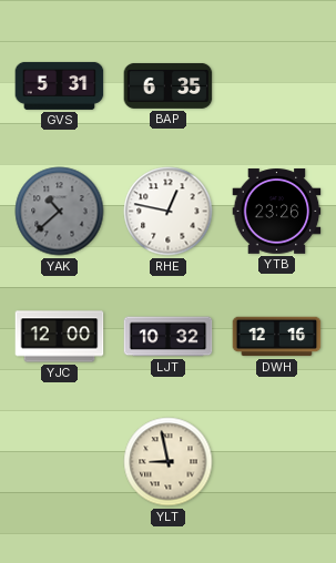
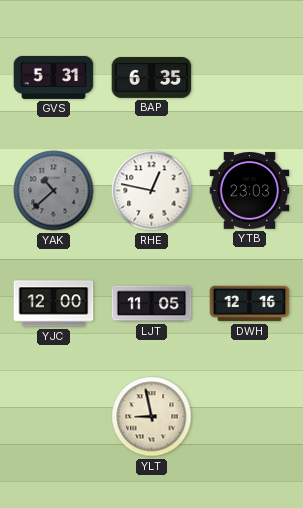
YTB: 23:26 -> 23:03
LJT: 10:32 -> 11:05
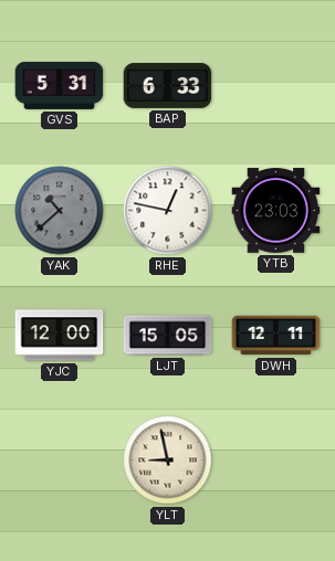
BAP: 6:35 -> 6:33
LJT: 11:05 -> 15:05
DWH: 12:16 -> 12:11
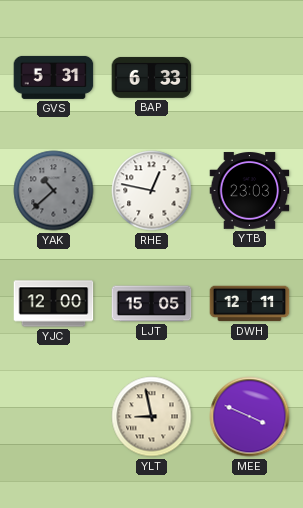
MEE: none -> 3:49
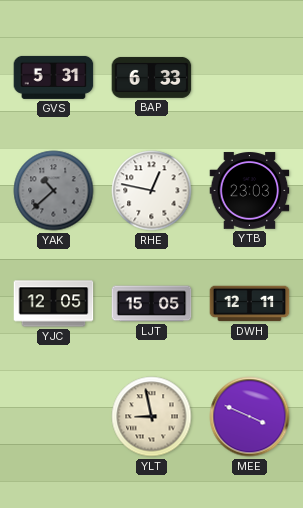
YJC: 12:00 -> 12:05
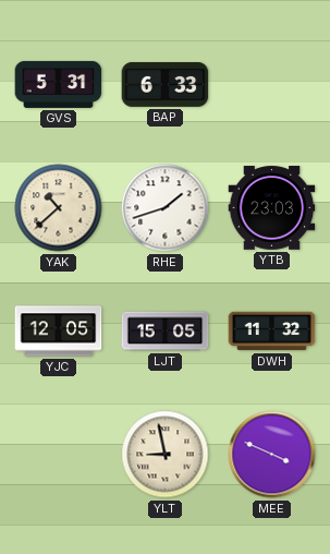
YAK dial: grey -> cream
RHE: 12:47 -> 1:42
DWH: 12:11 -> 11:32
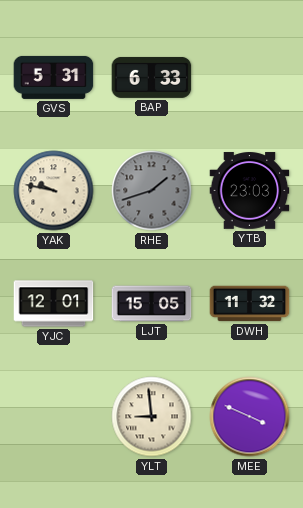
YAK: 10:38 -> 9:47
RHE dial: white -> grey
YJC: 12:05 -> 12:01
YLT: 8:58 -> 8:59
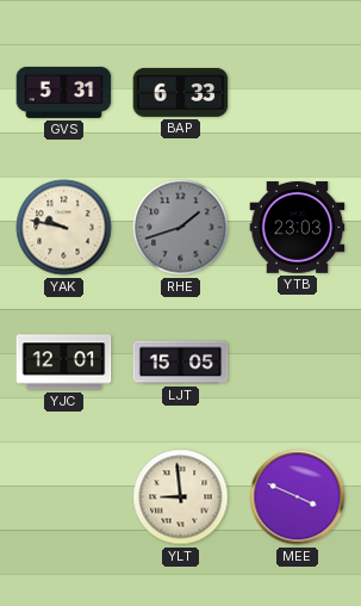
DWH: 11:32 -> none
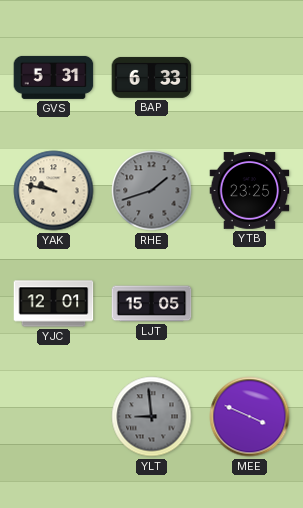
YTB: 23:03 -> 23:25
YLT dial: cream -> grey
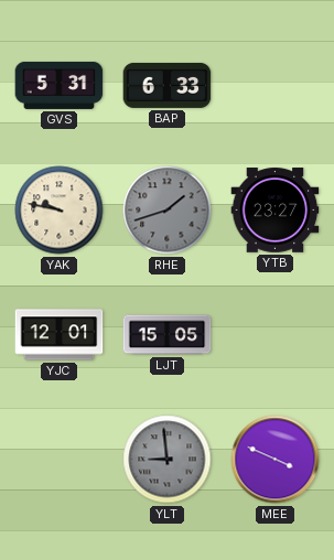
YTB: 23:25 -> 23:27
